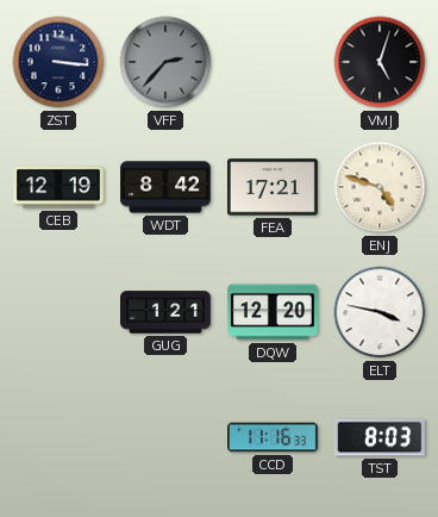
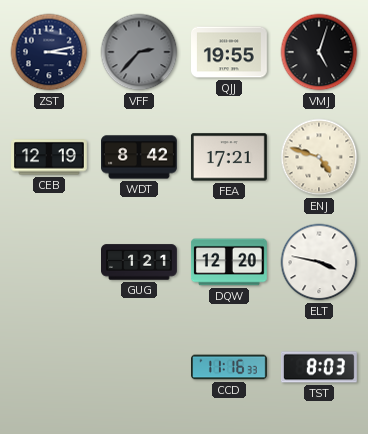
ZST: 3:16 -> 3:13
QJJ: none -> 19:55
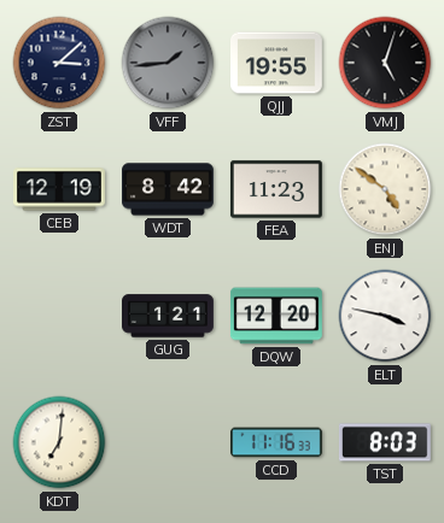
ZST: 3:13 -> 3:08
VFF: 2:37 -> 1:44
FEA: 17:21 -> 11:23
ENJ: 4:48 -> 4:51
KDT: none -> 7:01
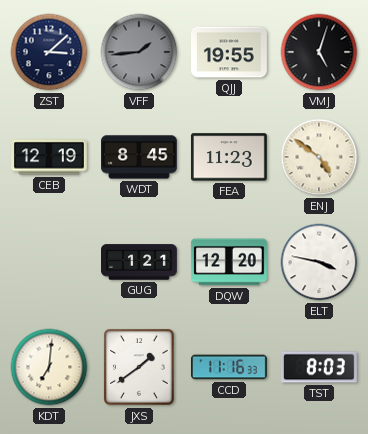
WDT: 8:42 -> 8:45
JXS: none -> 1:39
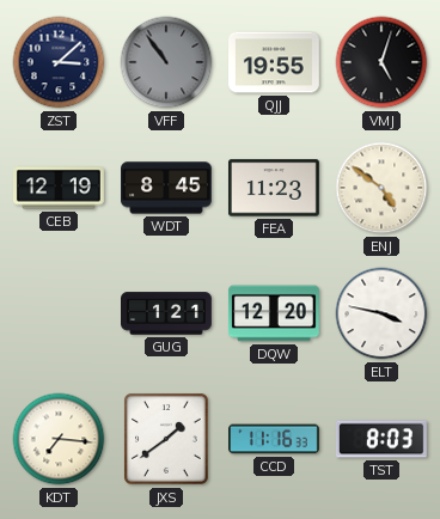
VFF: 1:44 -> 10:54
KDT: 7:01 -> 7:16
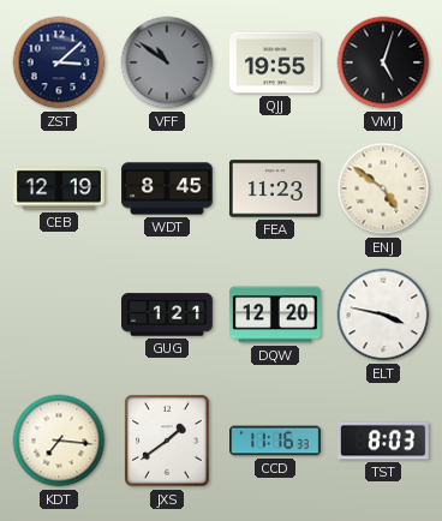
VFF: 10:54 -> 10:51
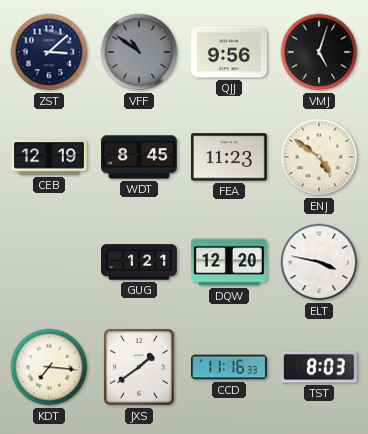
QJJ: 19:55 -> 9:56
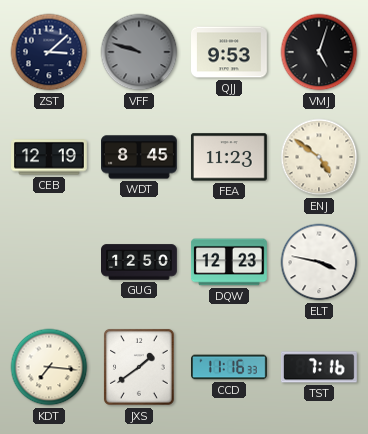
VFF: 10:51 -> 9:48
QJJ: 9:56 -> 9:53
GUG: 1:21 -> 12:50
DQW: 12:20 -> 12:23
TST: 8:03 -> 7:16
